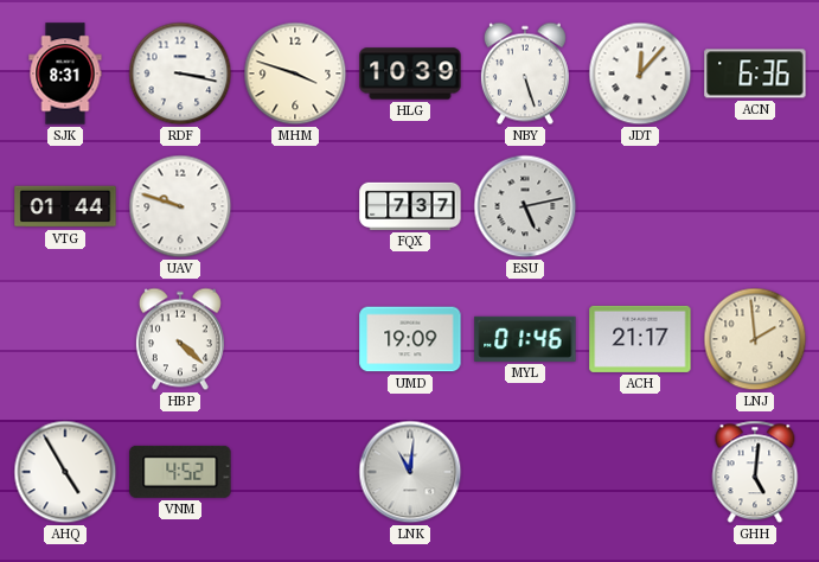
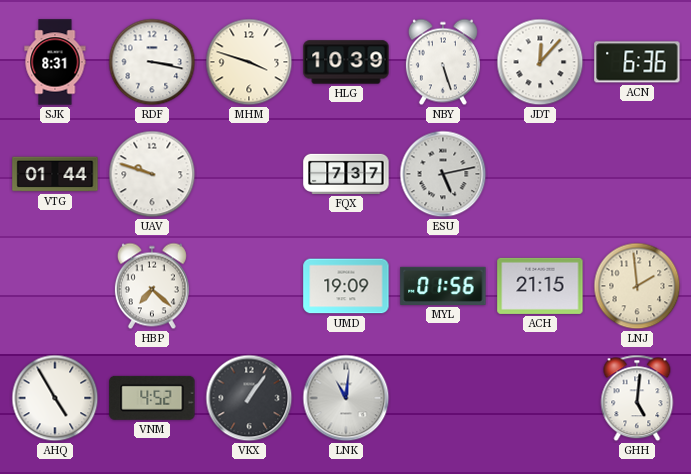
HBP: 4:22 -> 7:22
MYL: 01:46 -> 01:56
ACH: 21:17 -> 21:15
VKX: none -> 1:06
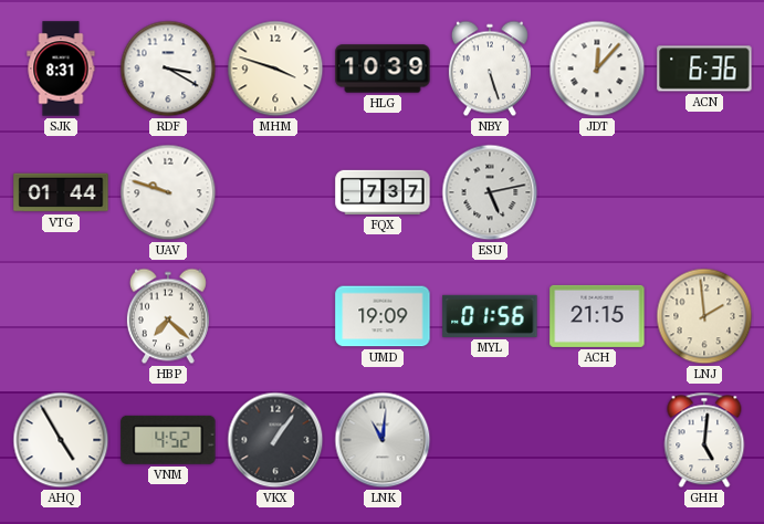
RDF: 3:17 -> 3:20
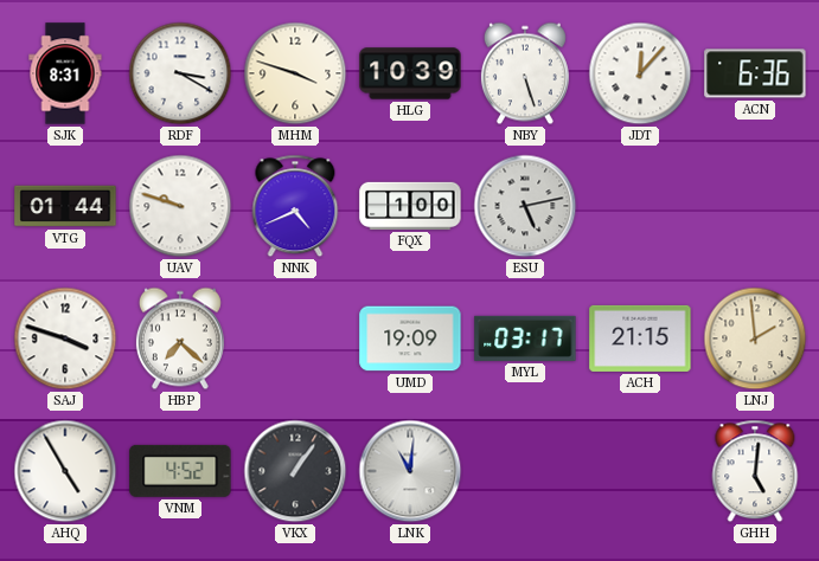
NNK: none -> 4:41
FQX: 7:37 -> 1:00
SAJ: none -> 3:48
MYL: 01:56 -> 03:17
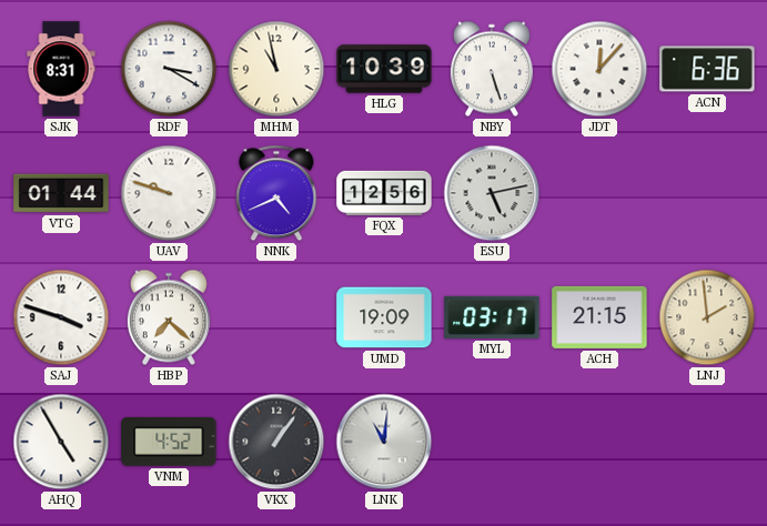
MHM: 3:48 -> 10:58
FQX: 1:00 -> 12:56
GHH: 5:01 -> none
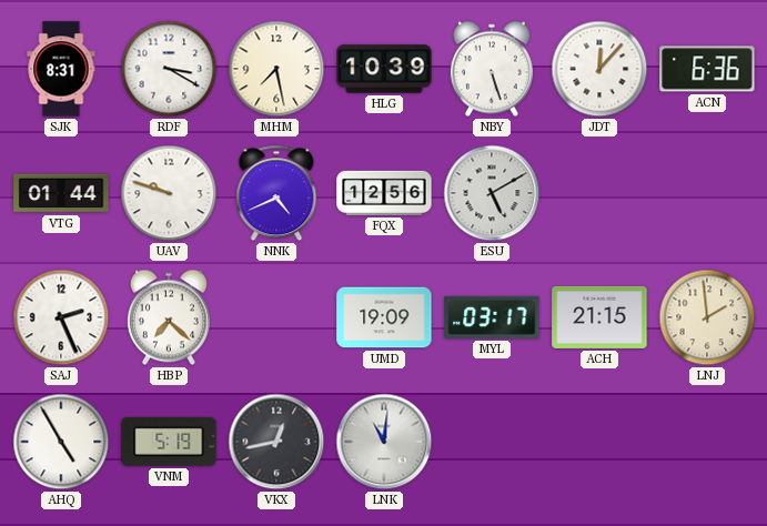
MHM: 10:58 -> 7:28
ESU: 5:13 -> 5:10
SAJ: 3:48 -> 2:26
VNM: 4:52 -> 5:19
VKX: 1:06 -> 12:43
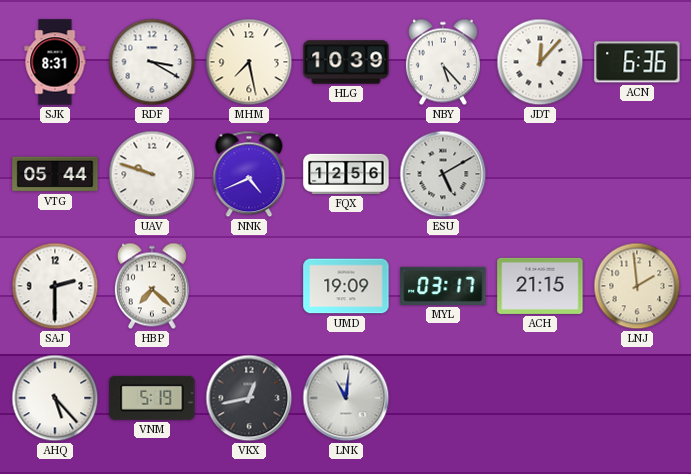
NBY: 5:27 -> 5:23
VTG: 01:44 -> 05:44
SAJ: 2:26 -> 2:30
AHQ: 4:55 -> 5:23
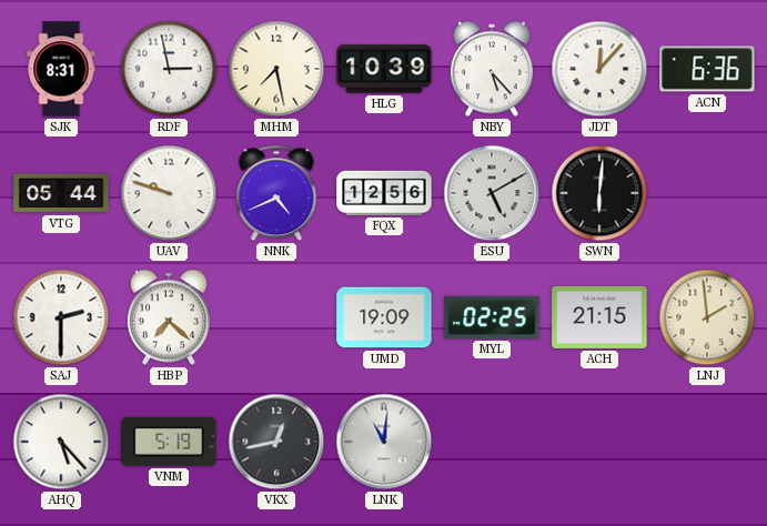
RDF: 3:20 -> 2:58
SWN: none -> 6:01
MYL: 03:17 -> 02:25
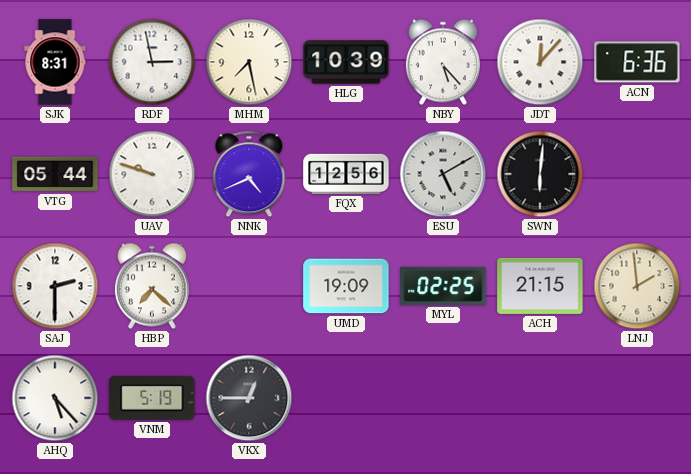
VKX: 12:43 -> 12:45
LNK: 11:01 -> none
